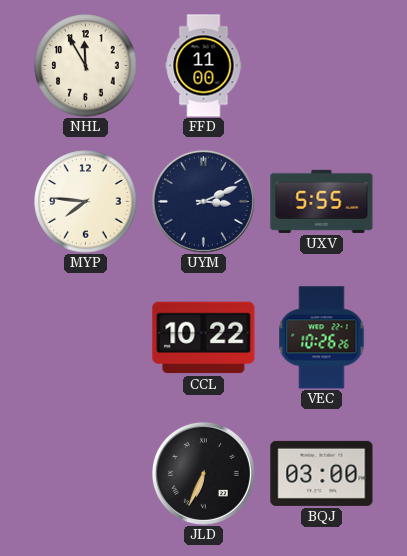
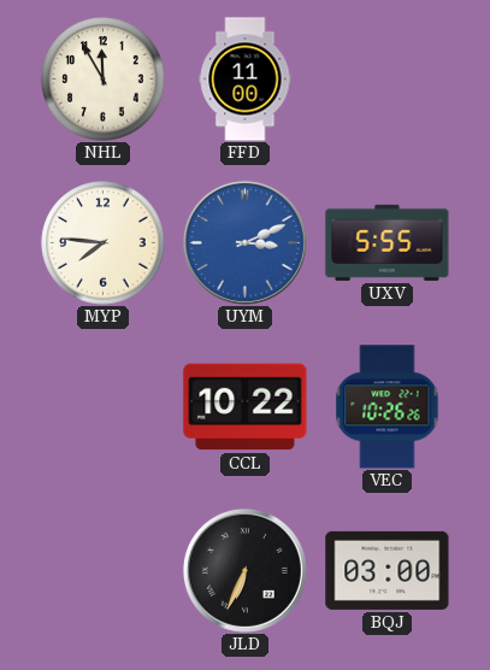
UYM dial: navy -> blue
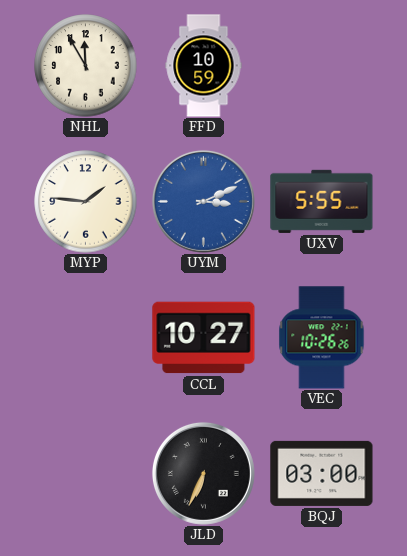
FFD: 11:00 -> 10:59
MYP: 7:46 -> 1:46
CCL: 10:22 -> 10:27
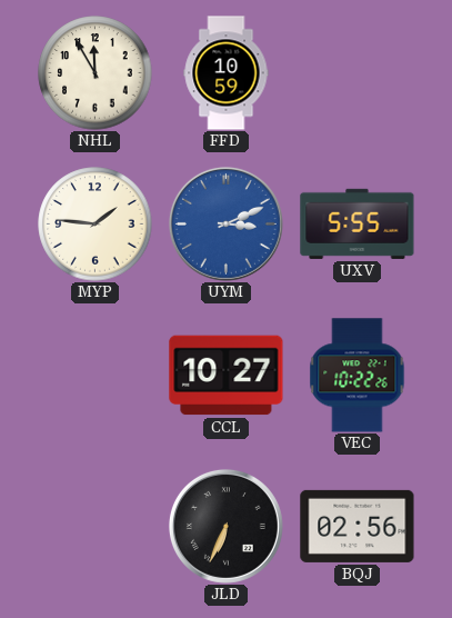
VEC: 10:26 -> 10:22
BQJ: 03:00 -> 02:56
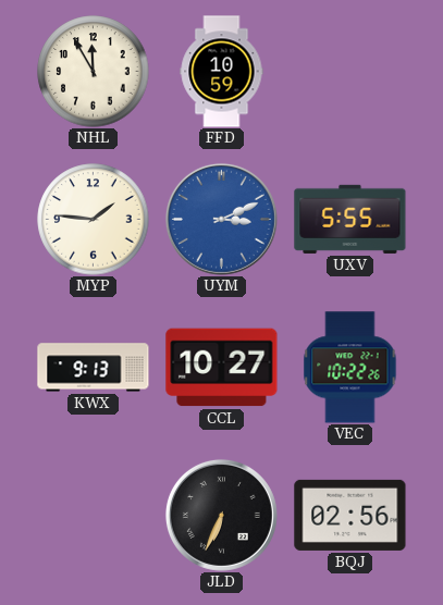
KWX: none -> 9:13
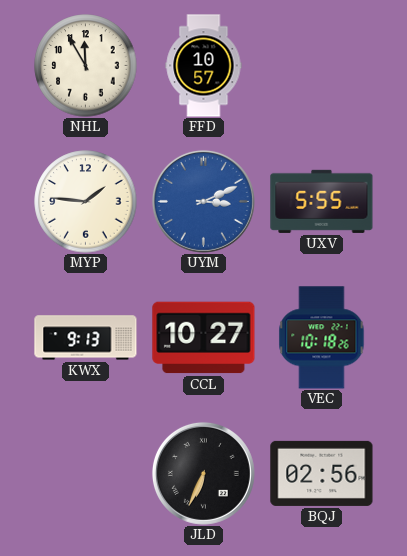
FFD: 10:59 -> 10:57
VEC: 10:22 -> 10:18
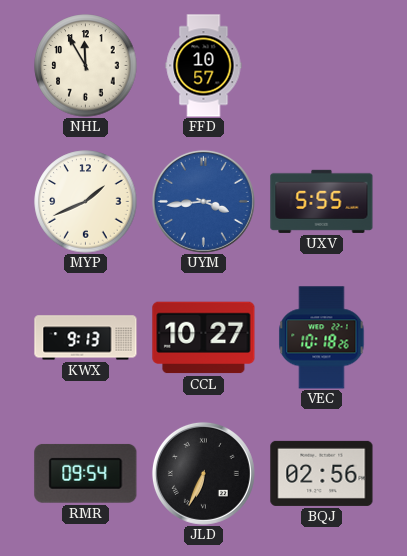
MYP: 1:46 -> 1:41
UYM: 3:11 -> 3:44
RMR: none -> 09:54
